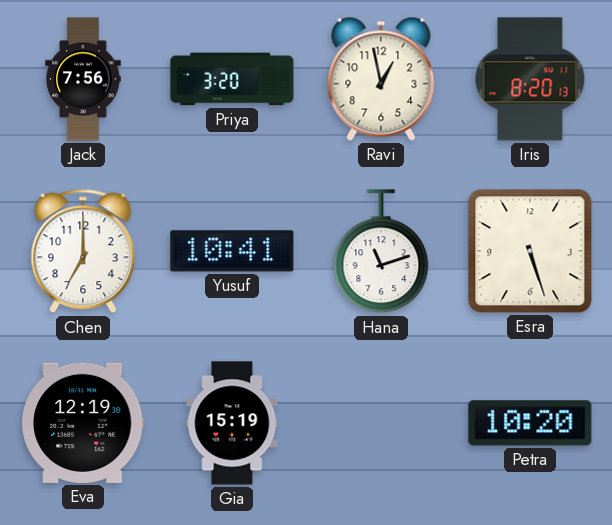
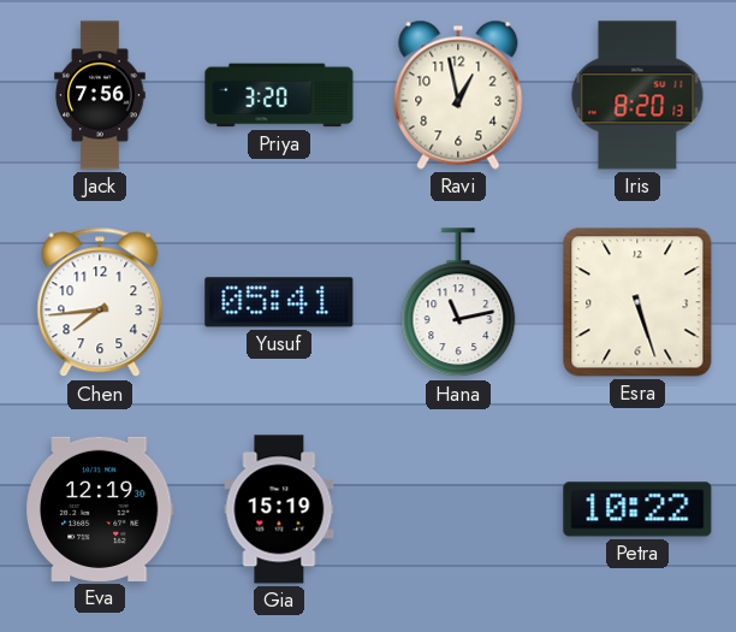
Chen: 7:00 -> 7:44
Yusuf: 10:41 -> 05:41
Hana: 11:12 -> 11:13
Petra: 10:20 -> 10:22
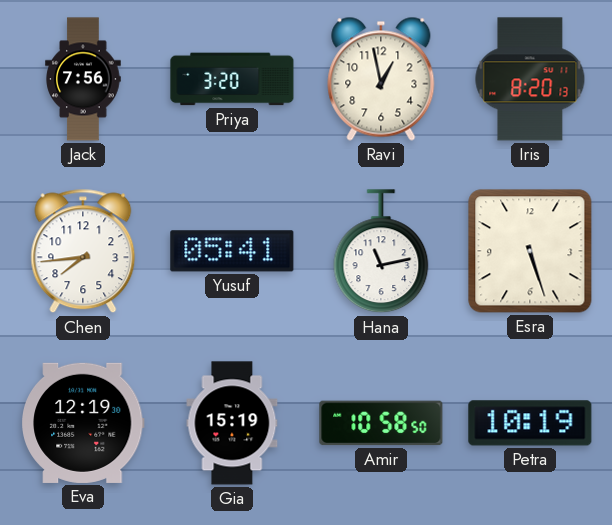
Amir: none -> 10:58
Petra: 10:22 -> 10:19
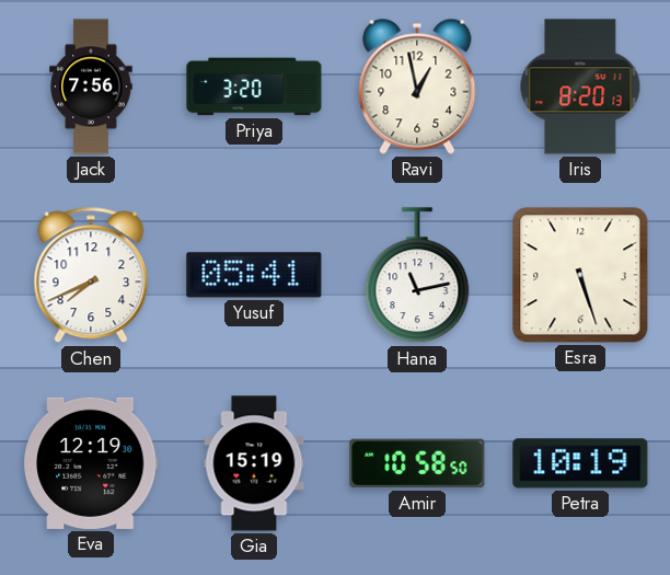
Chen: 7:44 -> 7:41
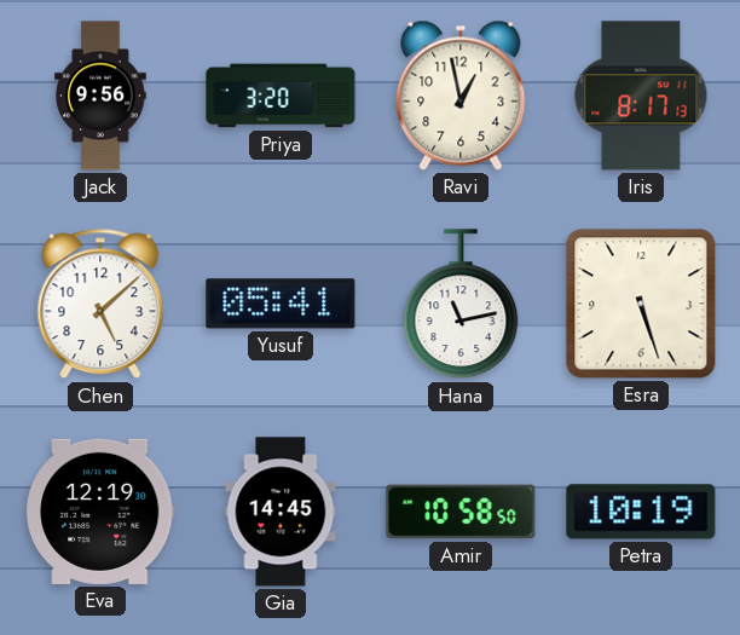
Jack: 7:56 -> 9:56
Iris: 8:20 -> 8:17
Chen: 7:41 -> 5:08
Gia: 15:19 -> 14:45
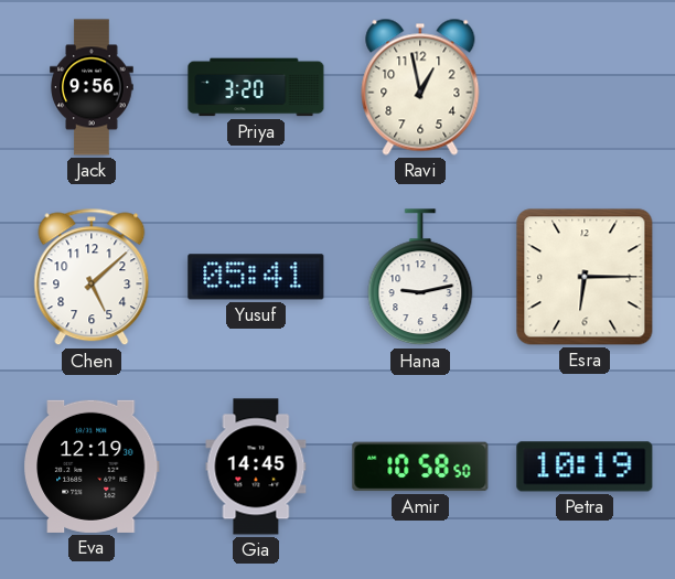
Iris: 8:17 -> none
Hana: 11:13 -> 9:13
Esra: 5:27 -> 6:15
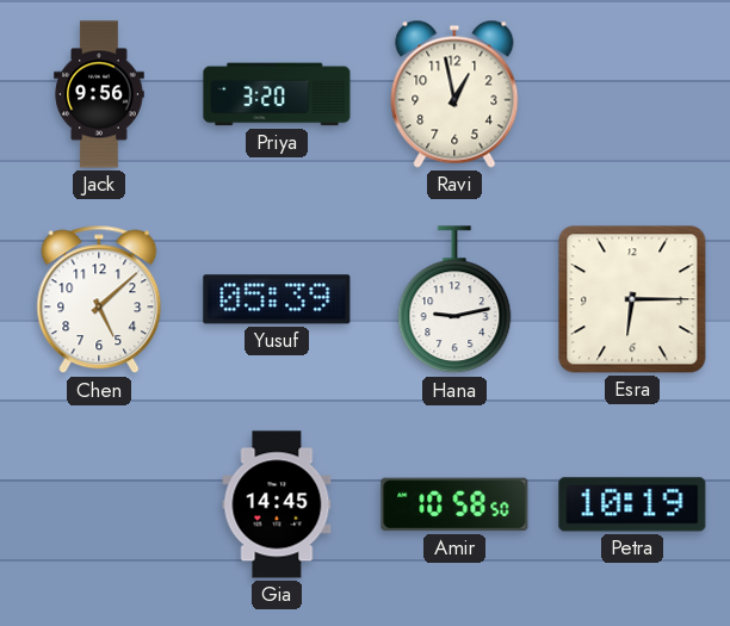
Yusuf: 05:41 -> 05:39
Eva: 12:19 -> none
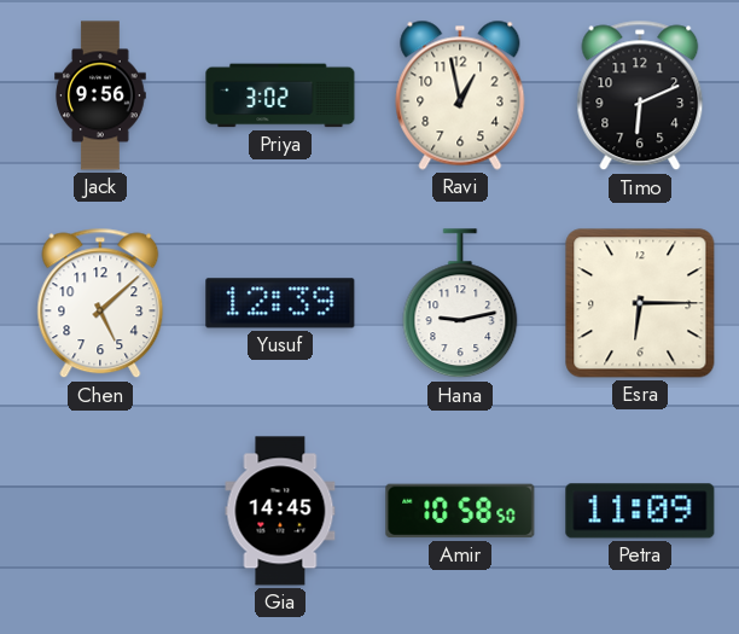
Priya: 3:20 -> 3:02
Timo: none -> 6:11
Yusuf: 05:39 -> 12:39
Petra: 10:19 -> 11:09
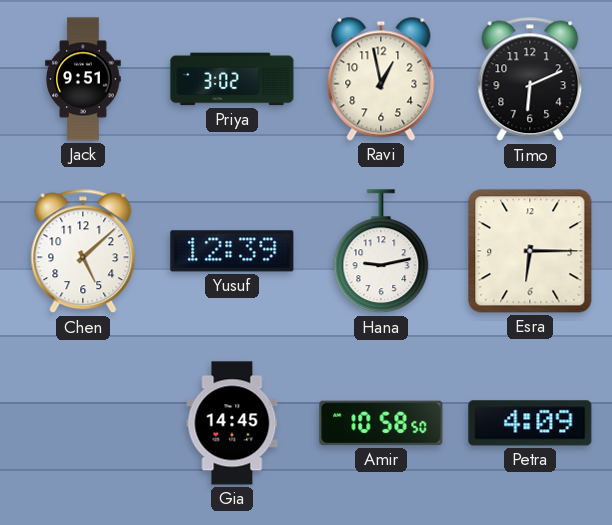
Jack: 9:56 -> 9:51
Petra: 11:09 -> 4:09
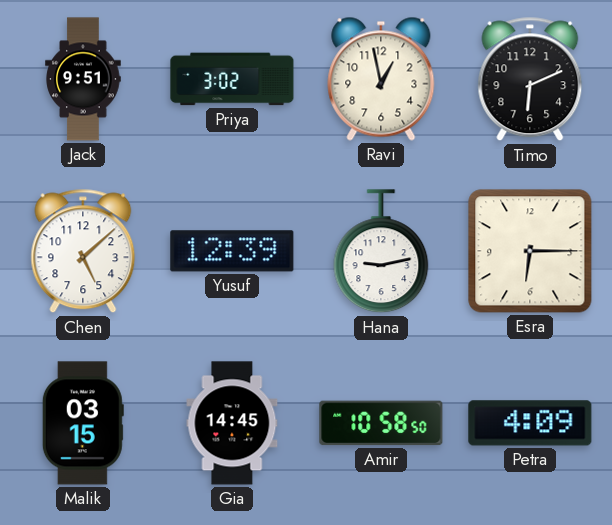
Malik: none -> 03:15
